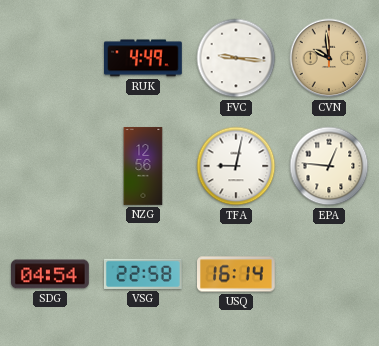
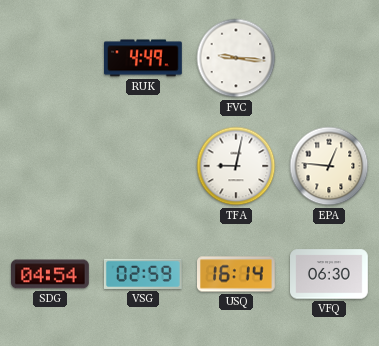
CVN: 9:59 -> none
NZG: 12:56 -> none
VSG: 22:58 -> 02:59
VFQ: none -> 06:30
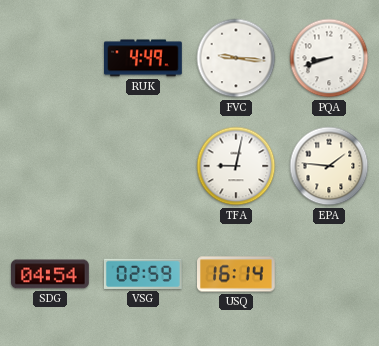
PQA: none -> 8:42
EPA: 12:46 -> 1:46
VFQ: 06:30 -> none
